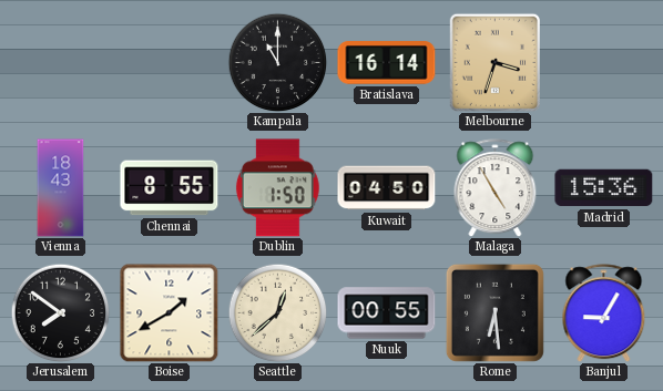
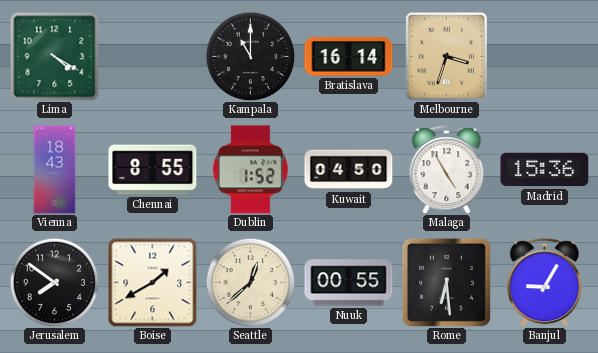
Lima: none -> 4:20
Dublin: 1:50 -> 1:52
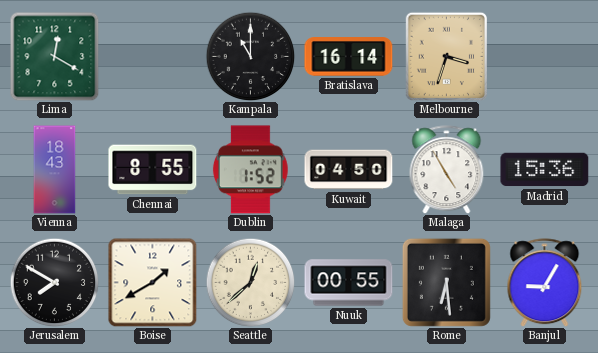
Lima: 4:20 -> 12:20
Jerusalem: 7:51 -> 7:50
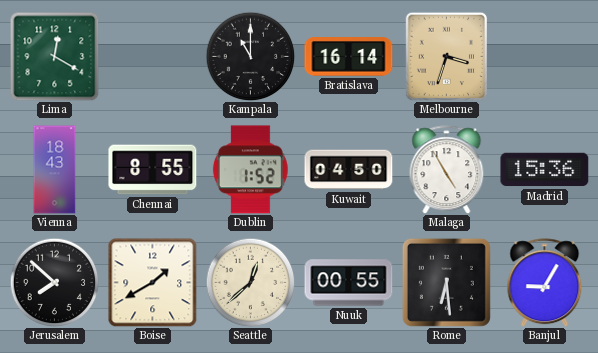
Jerusalem: 7:50 -> 7:52
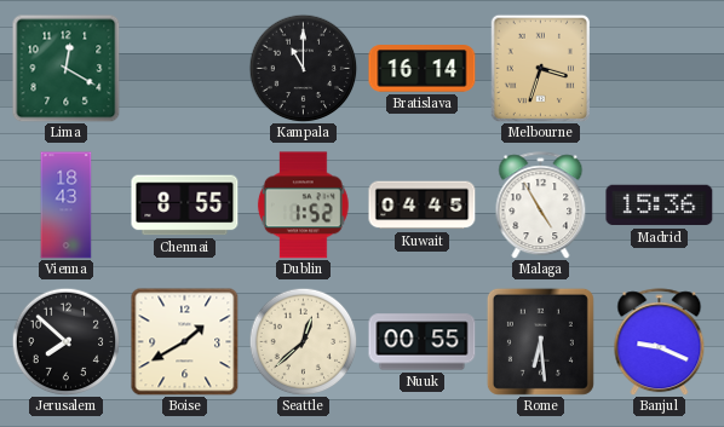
Kuwait: 04:50 -> 04:45
Banjul: 9:05 -> 9:19
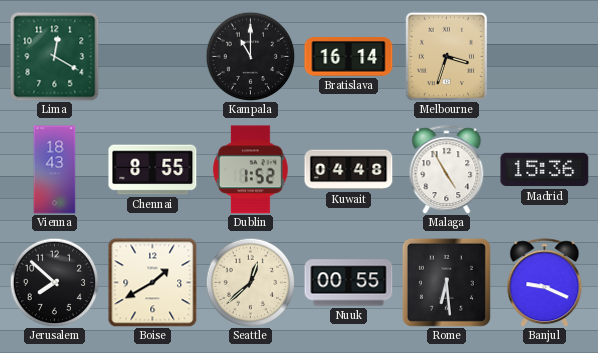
Kuwait: 04:45 -> 04:48
